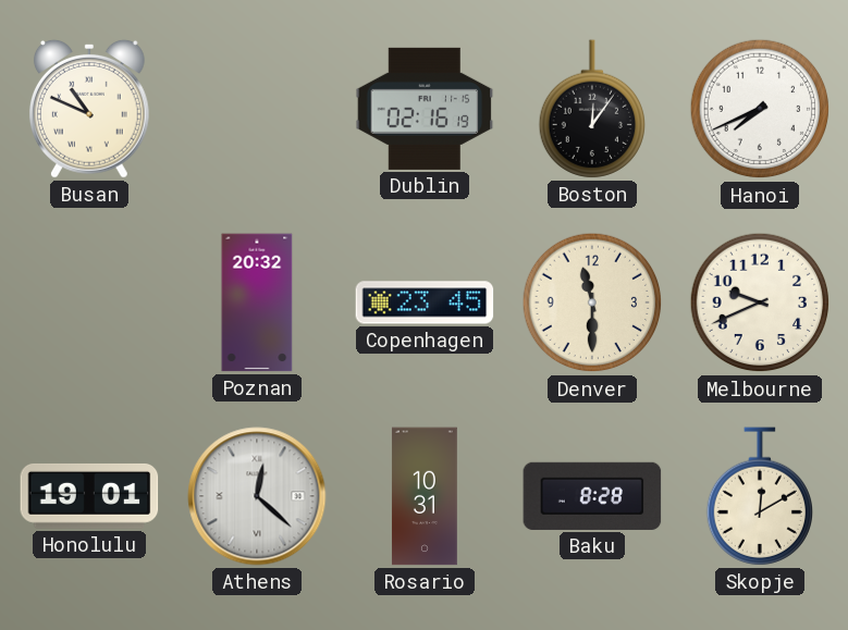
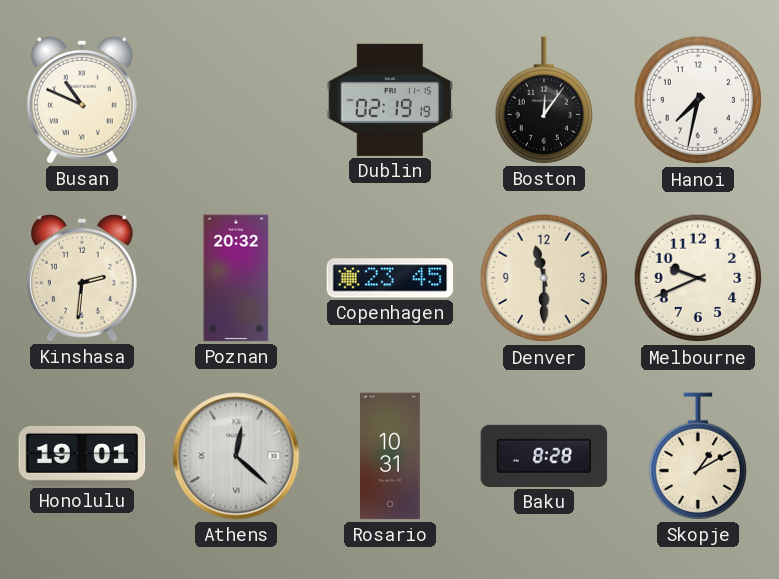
Dublin: 02:16 -> 02:19
Hanoi: 7:41 -> 7:32
Kinshasa: none -> 2:31
Skopje: 12:10 -> 1:10
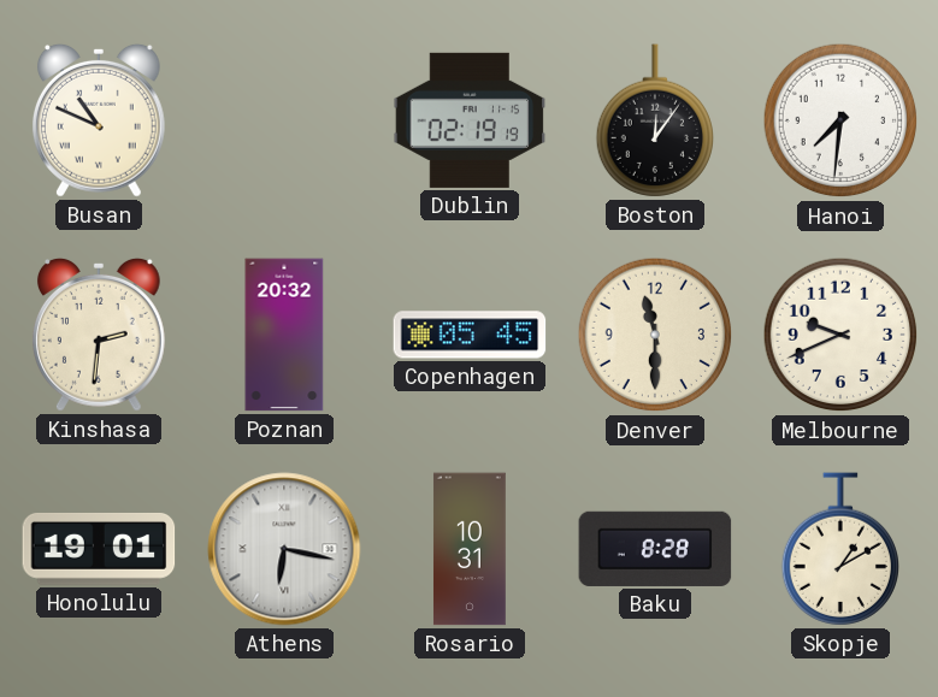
Hanoi: 7:32 -> 7:31
Copenhagen: 23:45 -> 05:45
Athens: 12:22 -> 6:17
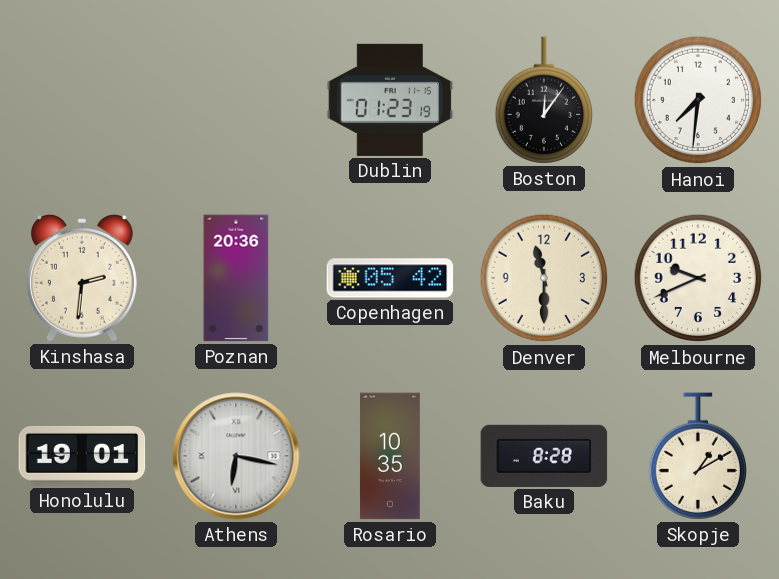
Busan: 10:49 -> none
Dublin: 02:19 -> 01:23
Poznan: 20:32 -> 20:36
Copenhagen: 05:45 -> 05:42
Rosario: 10:31 -> 10:35
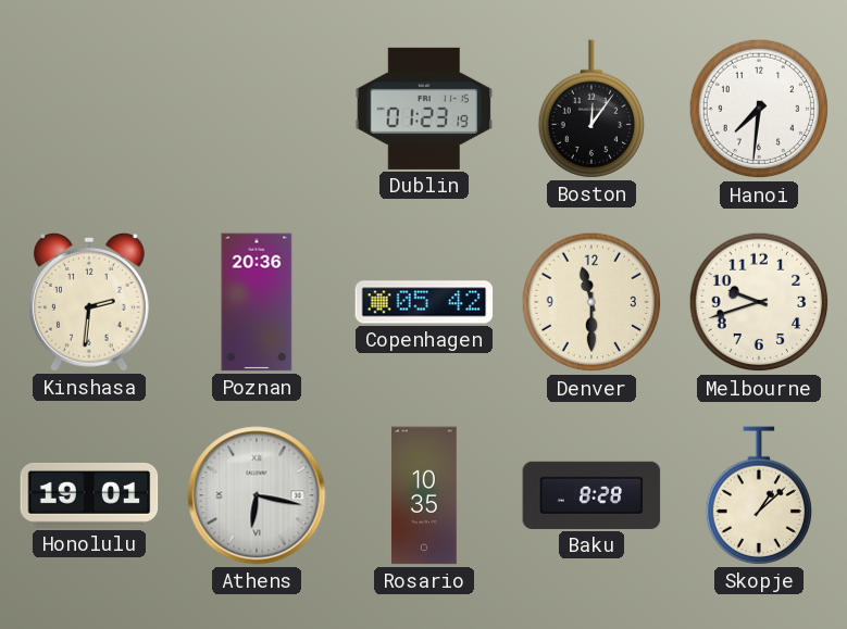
Melbourne: 9:41 -> 9:42
Skopje: 1:10 -> 1:08
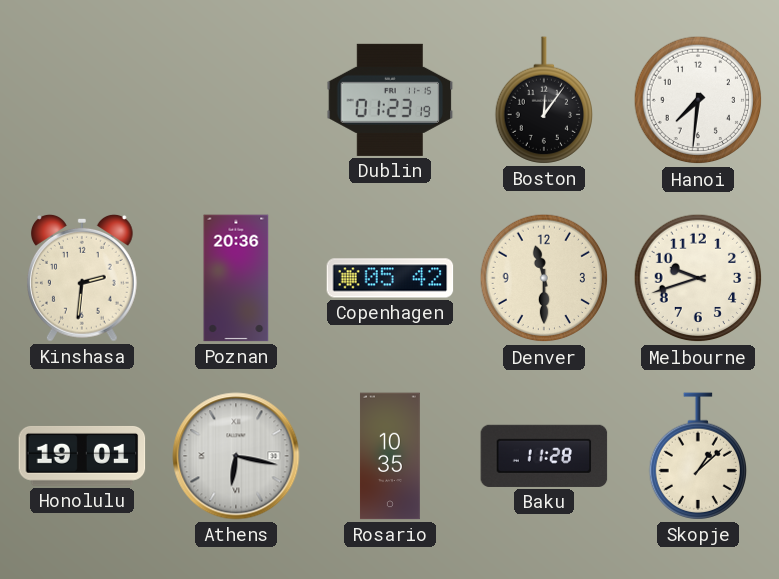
Baku: 8:28 -> 11:28
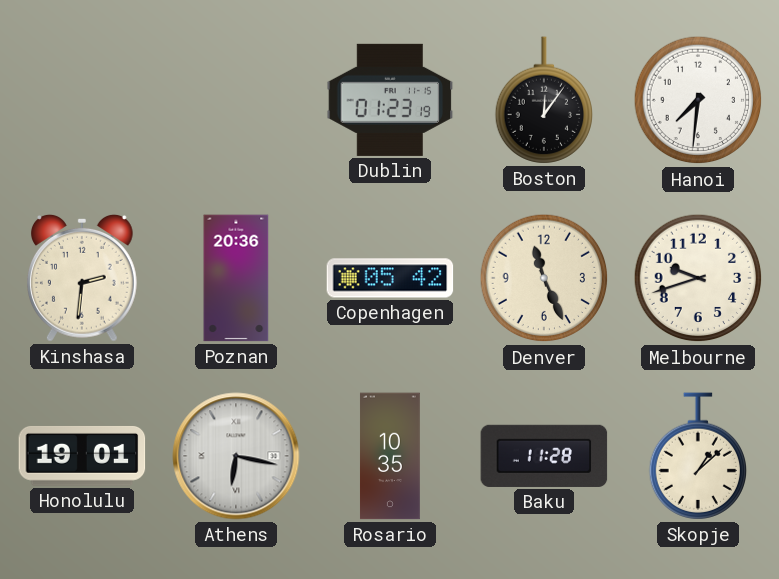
Denver: 11:30 -> 11:26
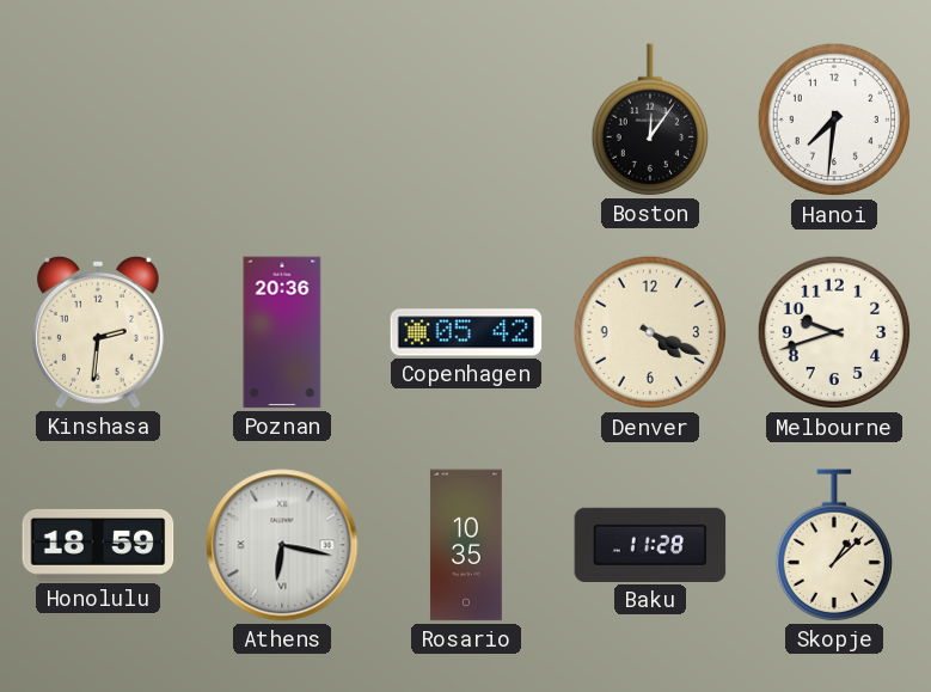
Dublin: 01:23 -> none
Denver: 11:26 -> 4:19
Honolulu: 19:01 -> 18:59
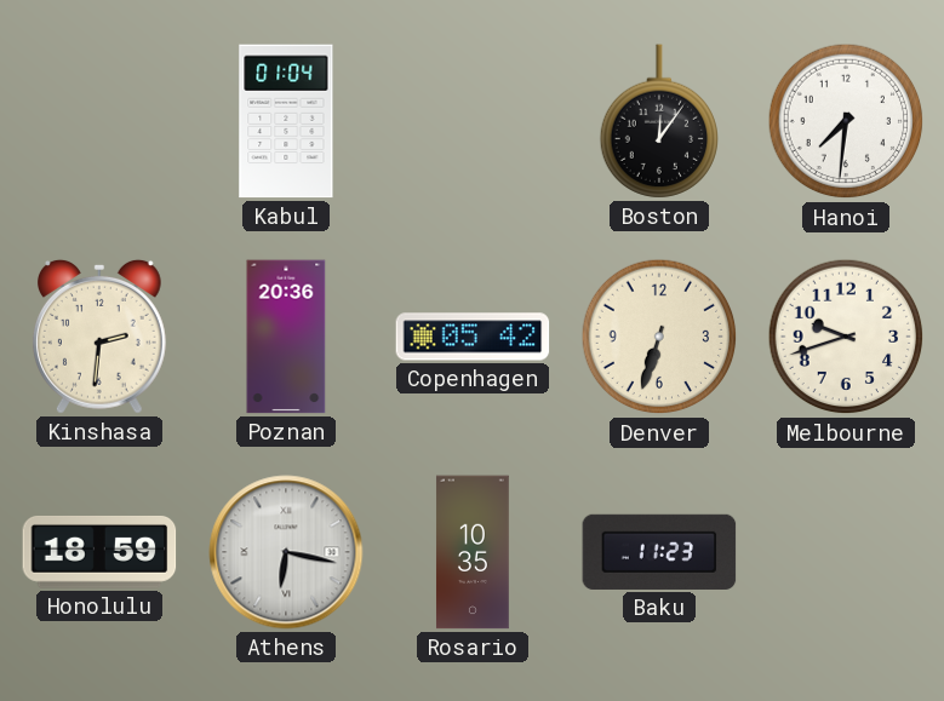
Kabul: none -> 01:04
Denver: 4:19 -> 6:33
Baku: 11:28 -> 11:23
Skopje: 1:08 -> none
